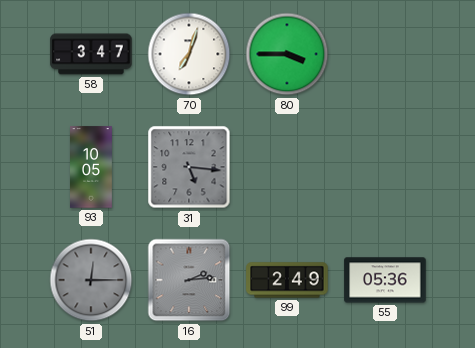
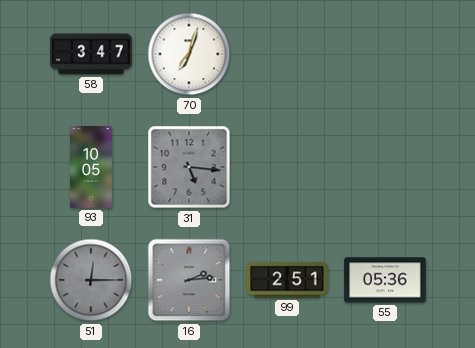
80: 3:45 -> none
99: 2:49 -> 2:51
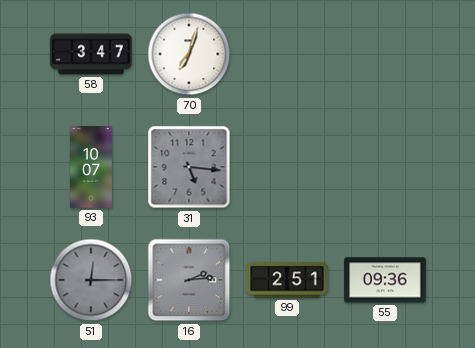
93: 10:05 -> 10:07
55: 05:36 -> 09:36
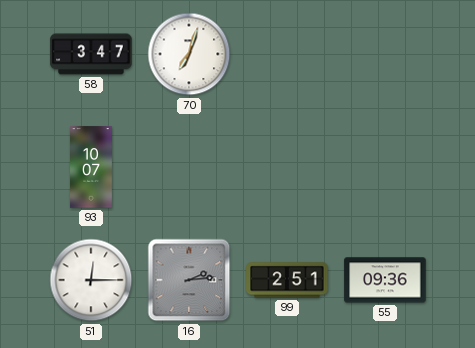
31: 5:16 -> none
51 dial: grey -> white
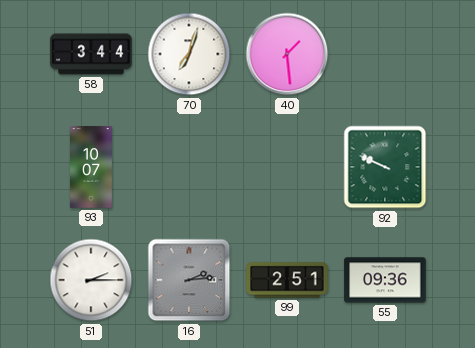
58: 3:47 -> 3:44
40: none -> 1:29
92: none -> 9:49
51: 12:15 -> 2:15
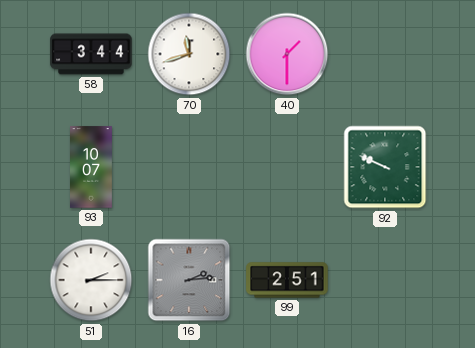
70: 7:03 -> 11:42
40: 1:29 -> 1:30
55: 09:36 -> none
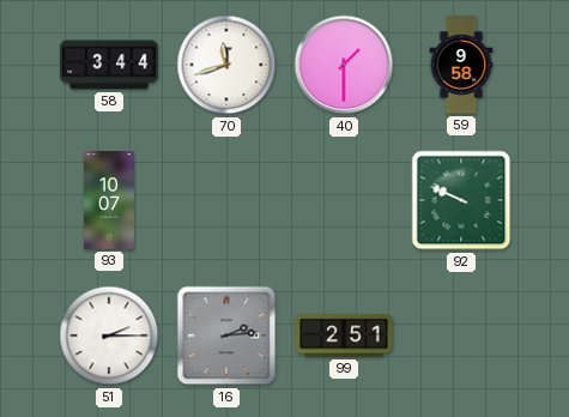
59: none -> 9:58
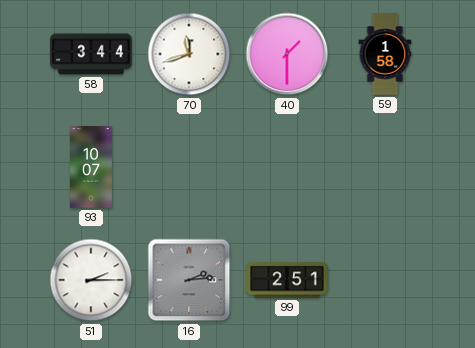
59: 9:58 -> 1:58
92: 9:49 -> none
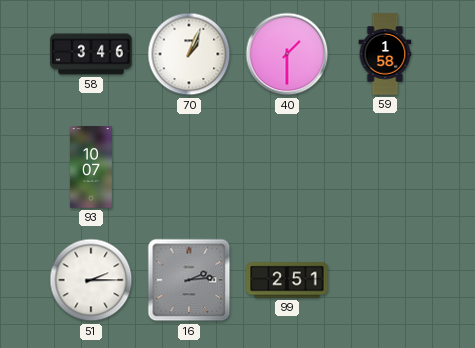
58: 3:44 -> 3:46
70: 11:42 -> 1:04
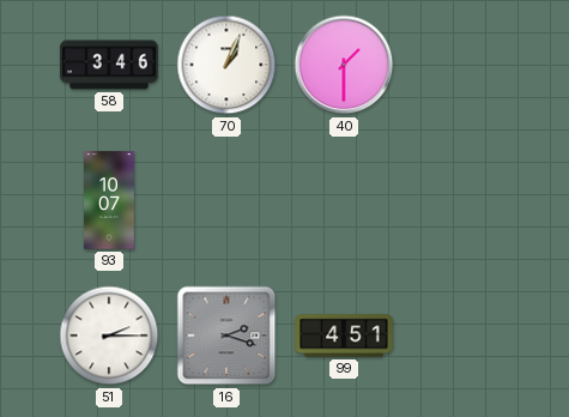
59: 1:58 -> none
16: 2:14 -> 2:18
99: 2:51 -> 4:51
